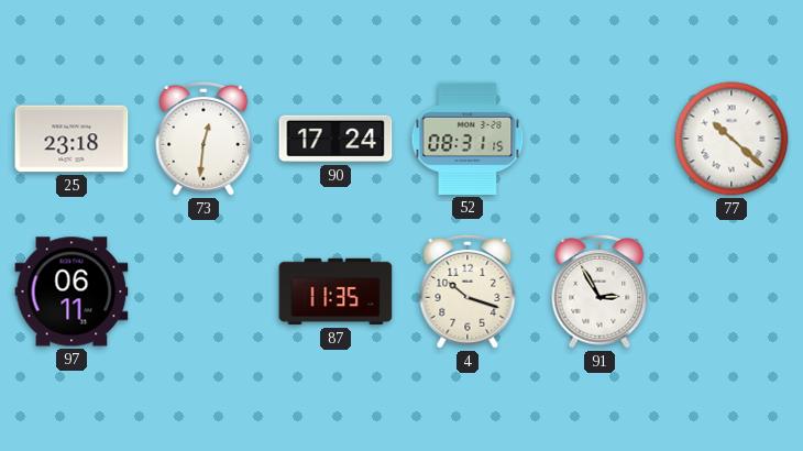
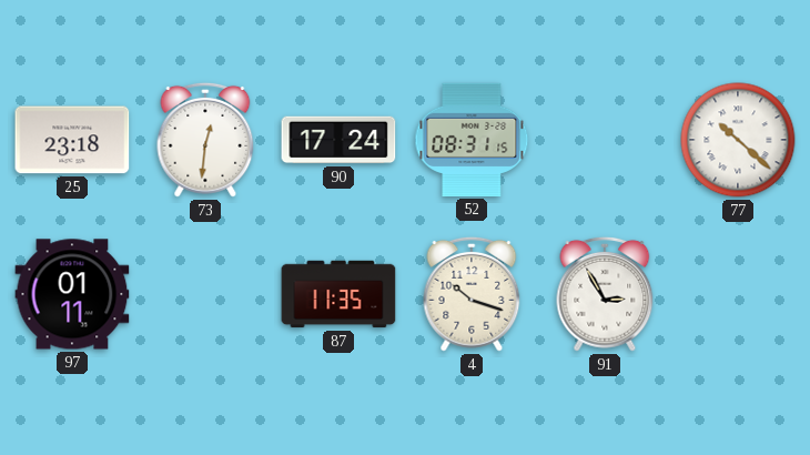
97: 06:11 -> 01:11
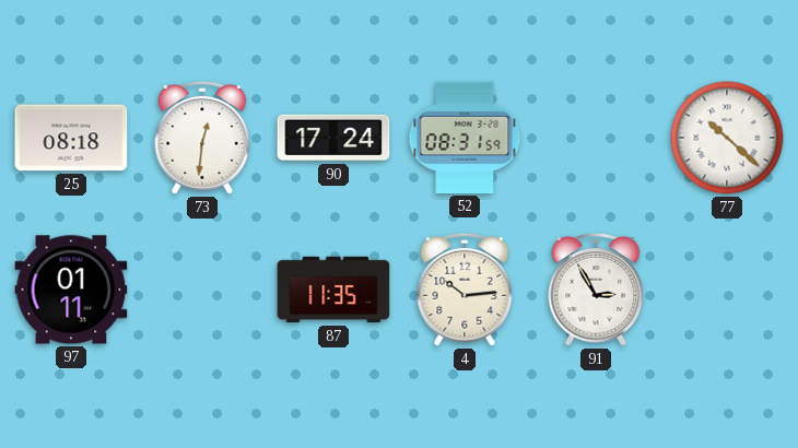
25: 23:18 -> 08:18
52: 08:31:15 -> 08:31:59
4: 10:18 -> 10:14
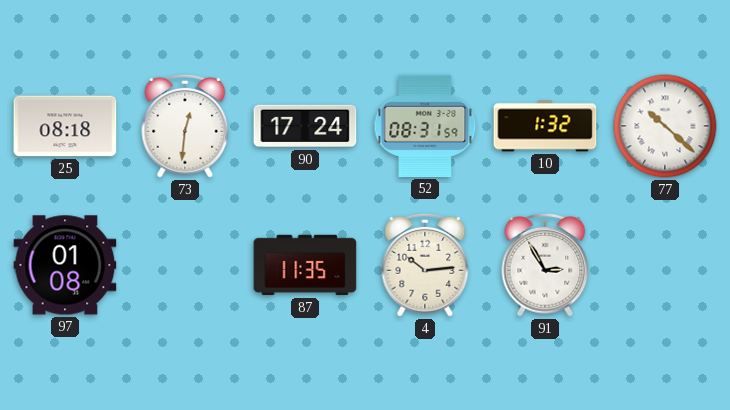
10: none -> 1:32
97: 01:11 -> 01:08
